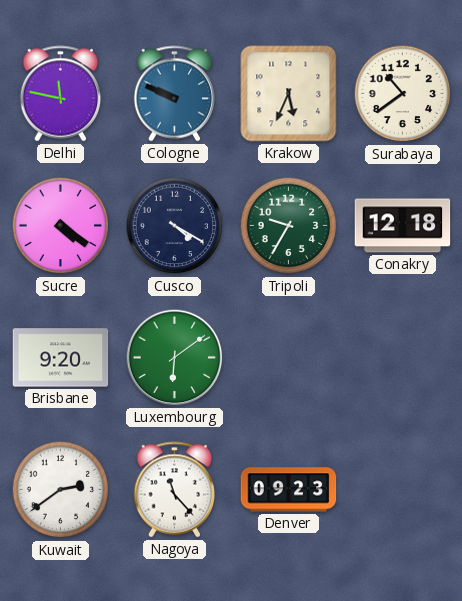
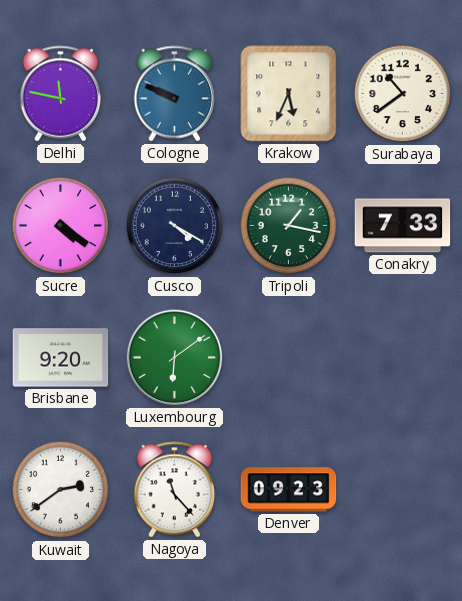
Tripoli: 9:35 -> 1:17
Conakry: 12:18 -> 7:33
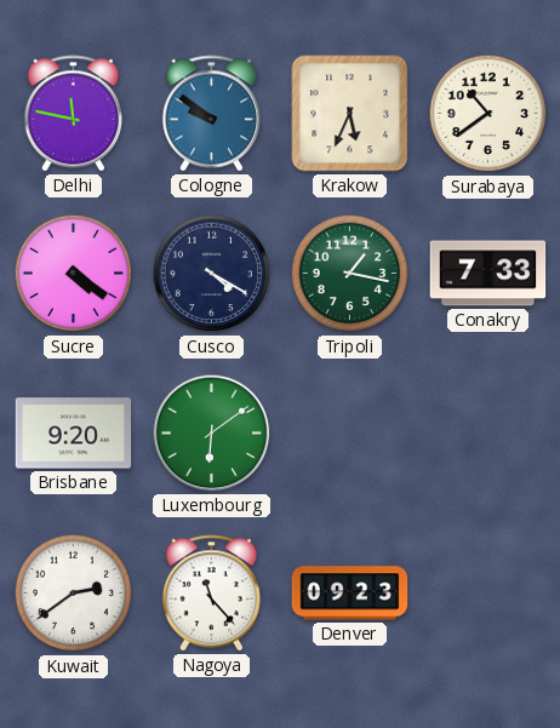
Cologne: 9:49 -> 9:51
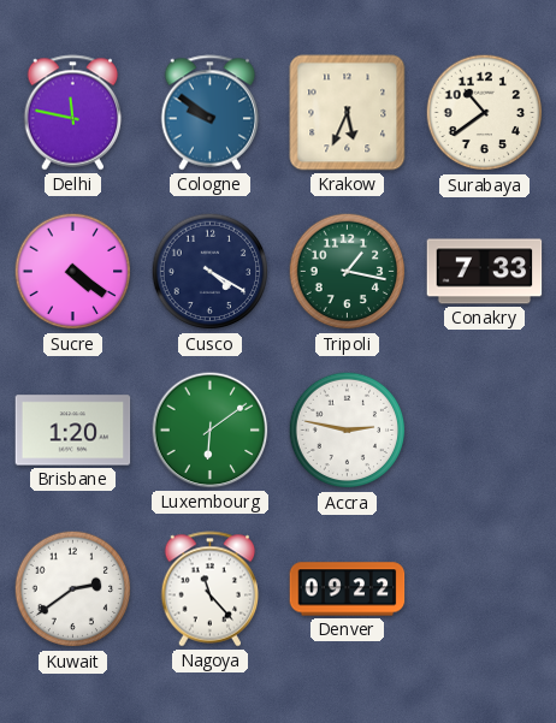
Brisbane: 9:20 -> 1:20
Accra: none -> 2:47
Denver: 09:23 -> 09:22
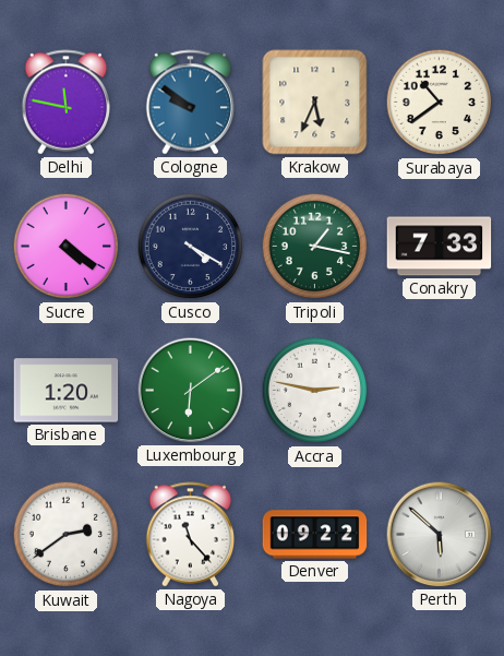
Perth: none -> 5:52
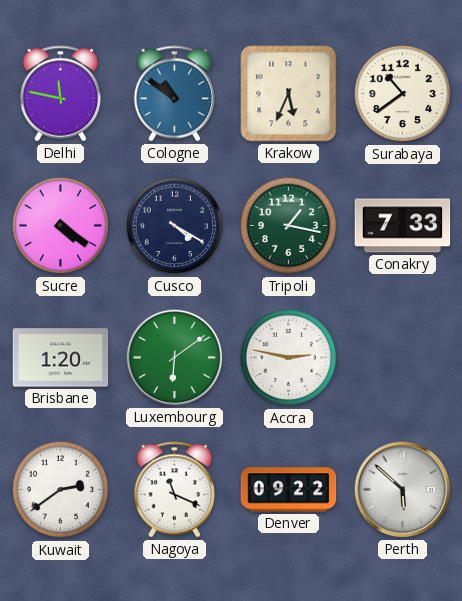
Cologne: 9:51 -> 10:51
Nagoya: 11:23 -> 11:19
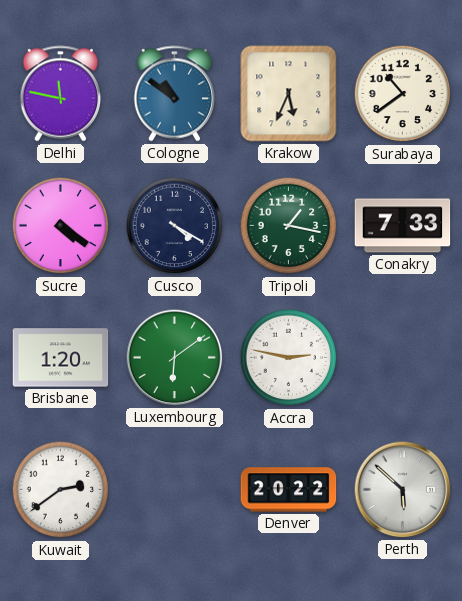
Nagoya: 11:19 -> none
Denver: 09:22 -> 20:22
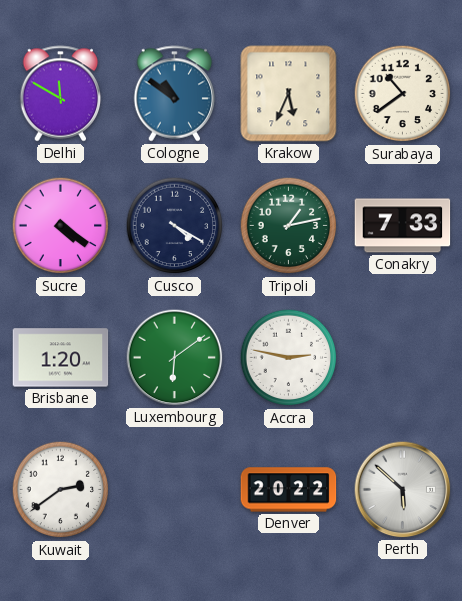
Delhi: 11:47 -> 11:50
Tripoli: 1:17 -> 1:13
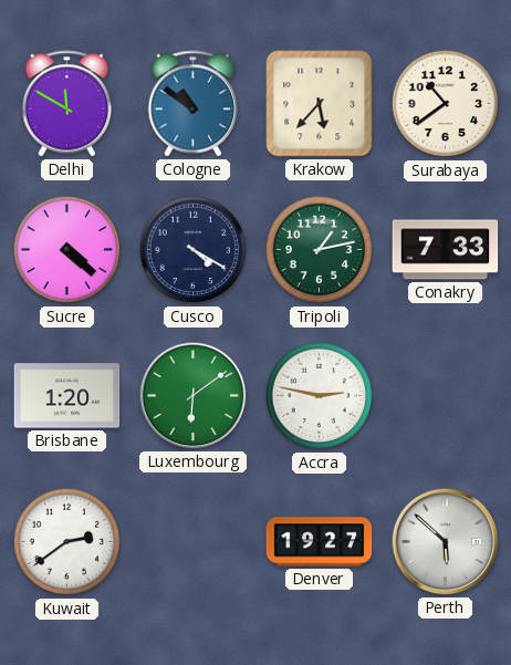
Krakow: 5:34 -> 5:37
Sucre: 4:21 -> 4:22
Denver: 20:22 -> 19:27
